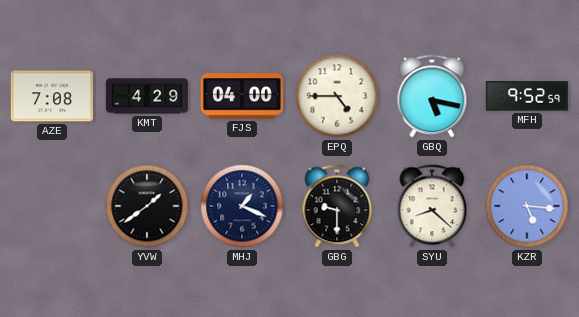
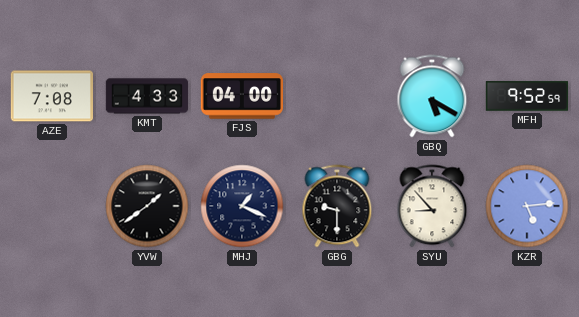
KMT: 4:29 -> 4:33
EPQ: 4:45 -> none
GBQ: 5:17 -> 5:20
SYU: 8:22 -> 8:53
KZR: 5:16 -> 5:14
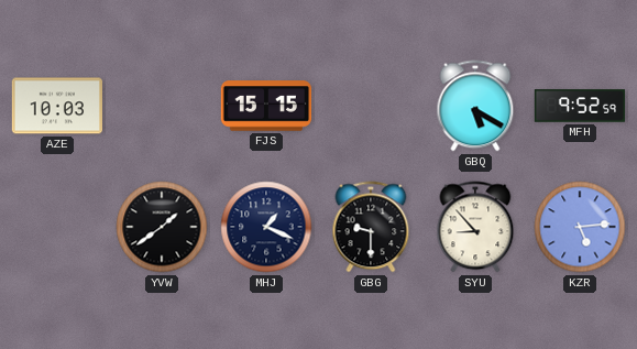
AZE: 7:08 -> 10:03
KMT: 4:33 -> none
FJS: 04:00 -> 15:15
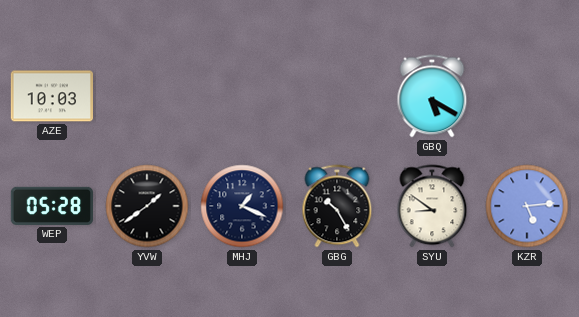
FJS: 15:15 -> none
MFH: 9:52 -> none
WEP: none -> 05:28
GBG: 9:30 -> 10:25
SYU: 8:53 -> 8:51
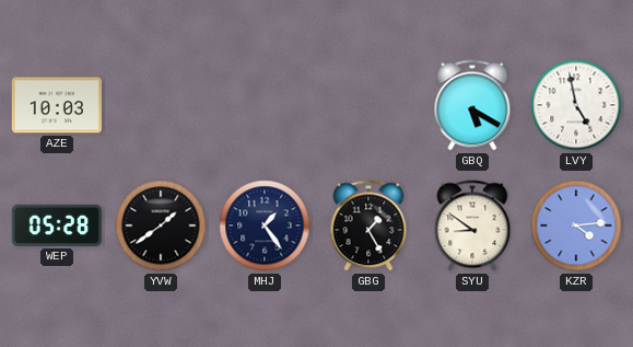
LVY: none -> 4:58
MHJ: 1:19 -> 1:24
GBG: 10:25 -> 1:25
KZR: 5:14 -> 4:14
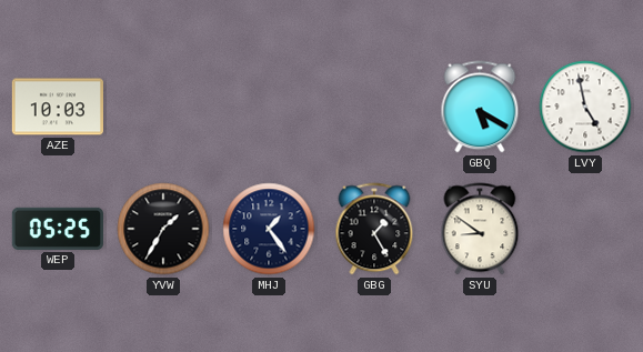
WEP: 05:28 -> 05:25
YVW: 1:39 -> 1:35
KZR: 4:14 -> none
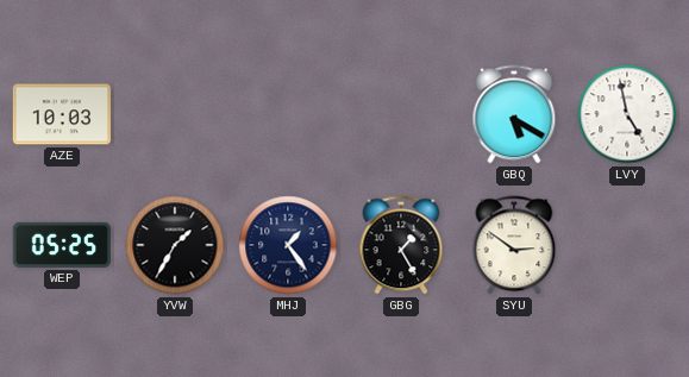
SYU: 8:51 -> 2:51
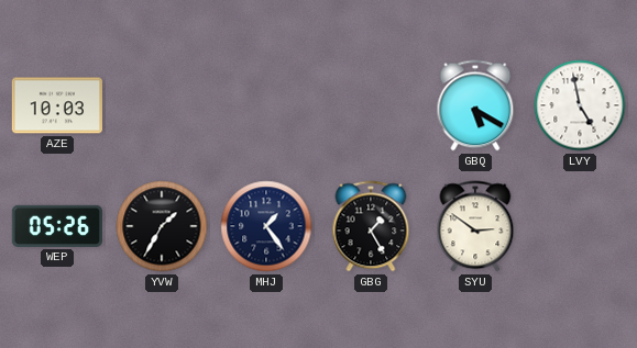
WEP: 05:25 -> 05:26
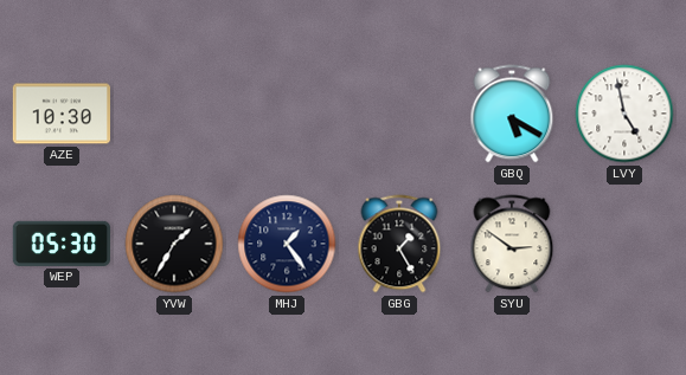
AZE: 10:03 -> 10:30
WEP: 05:26 -> 05:30
